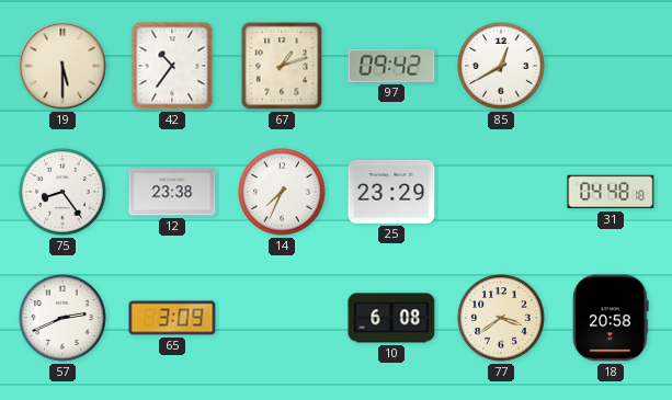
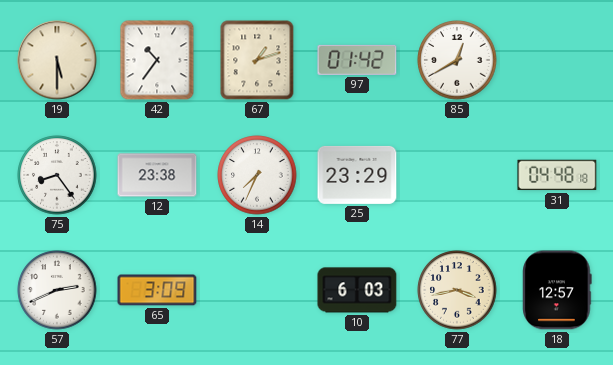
97: 09:42 -> 01:42
10: 6:08 -> 6:03
77: 3:39 -> 3:43
18: 20:58 -> 12:57
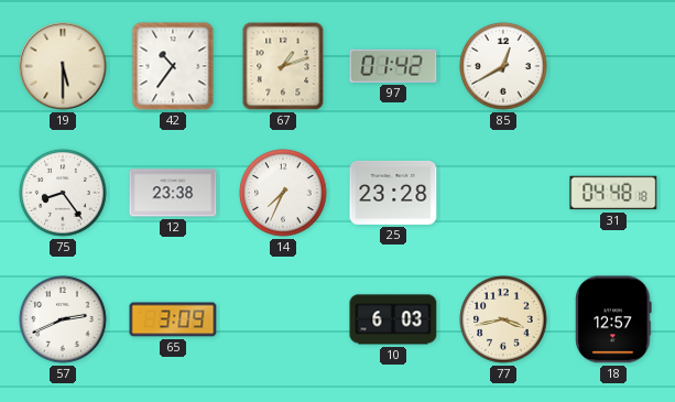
25: 23:29 -> 23:28
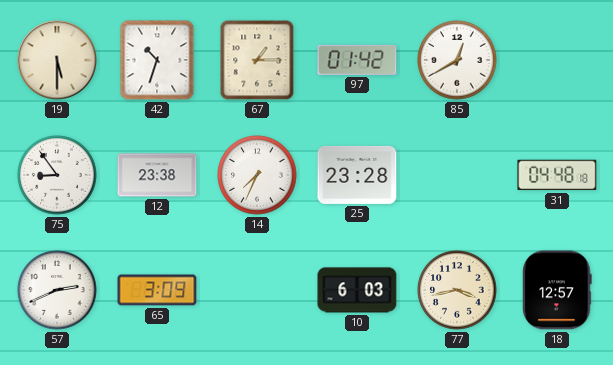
42: 10:36 -> 10:33
67: 1:12 -> 1:15
75: 8:24 -> 8:54
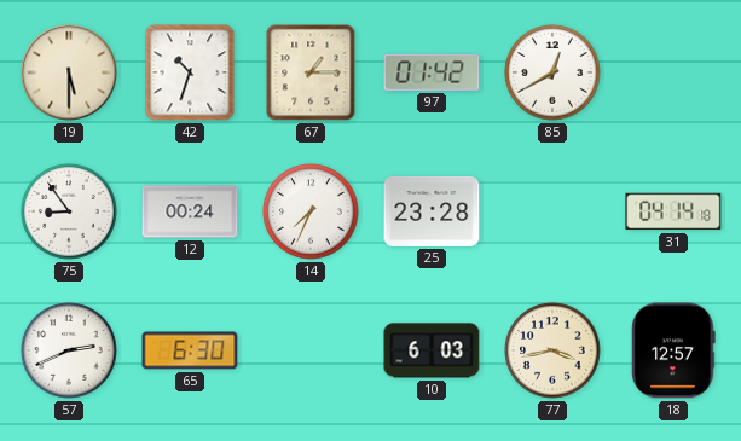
12: 23:38 -> 00:24
31: 04:48 -> 04:14
65: 3:09 -> 6:30
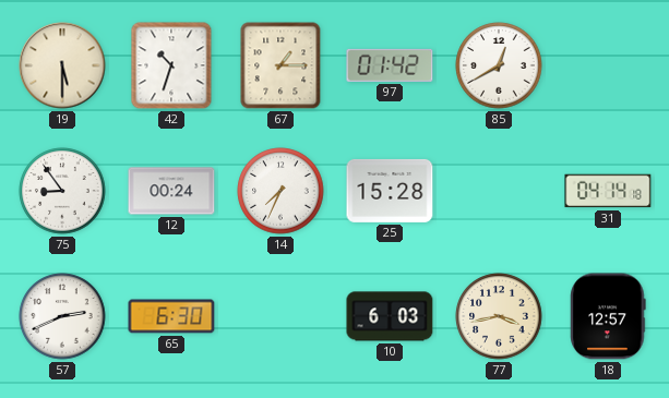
25: 23:28 -> 15:28
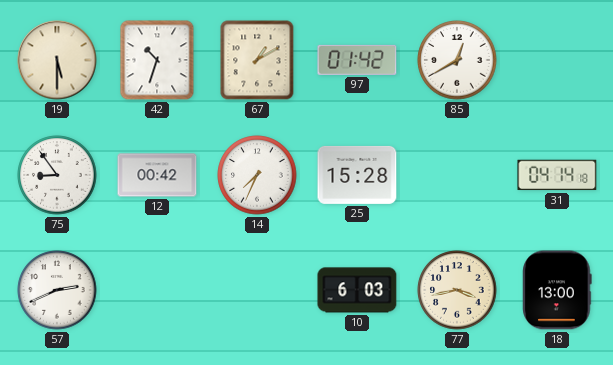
67: 1:15 -> 1:10
12: 00:24 -> 00:42
65: 6:30 -> none
18: 12:57 -> 13:00
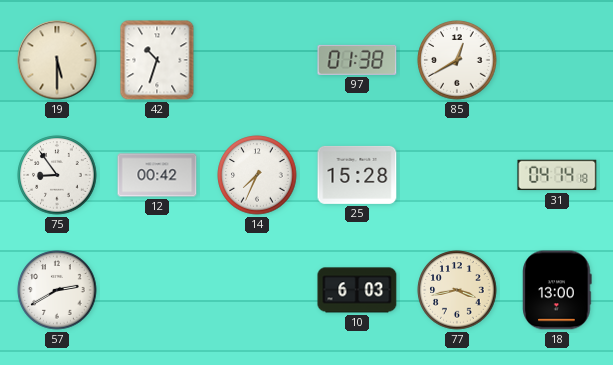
67: 1:10 -> none
97: 01:42 -> 01:38
57: 2:41 -> 2:40
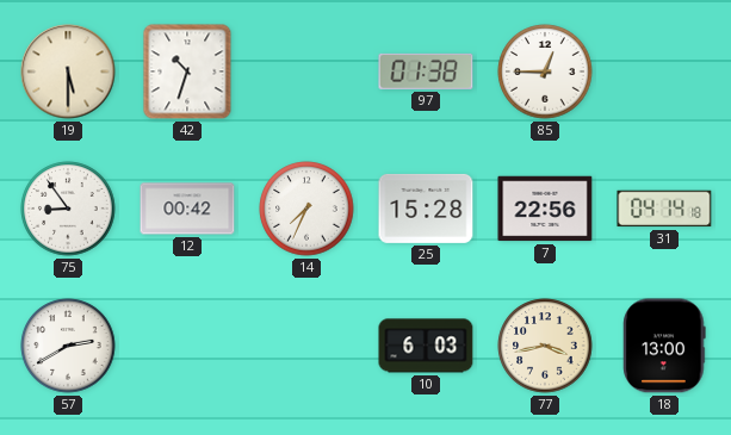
85: 12:40 -> 12:45
7: none -> 22:56
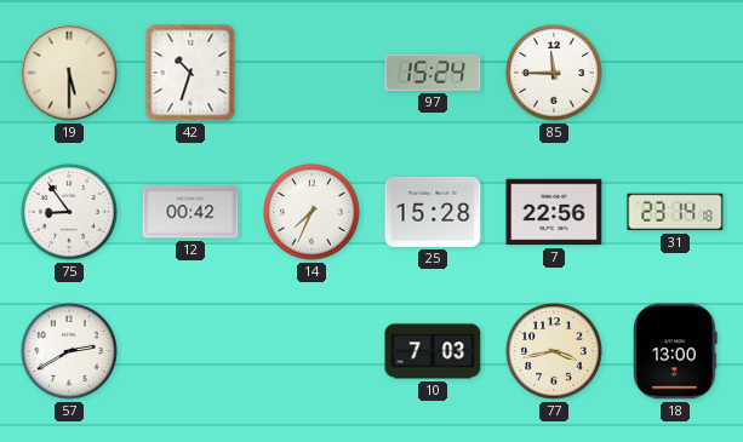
97: 01:38 -> 15:24
85: 12:45 -> 11:45
31: 04:14 -> 23:14
10: 6:03 -> 7:03
